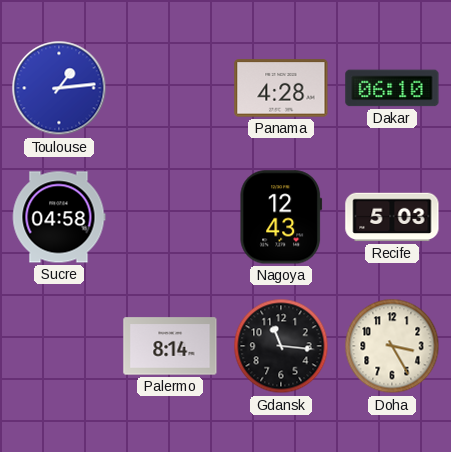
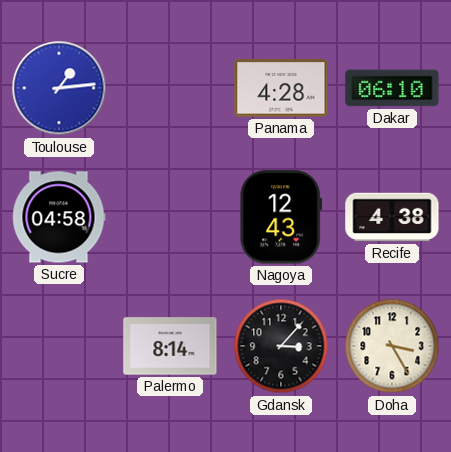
Recife: 5:03 -> 4:38
Gdansk: 11:16 -> 3:07
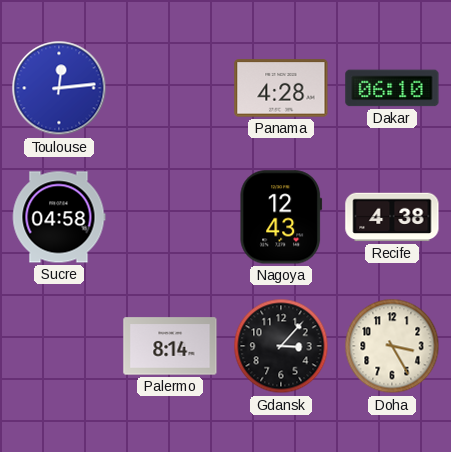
Toulouse: 1:14 -> 12:14
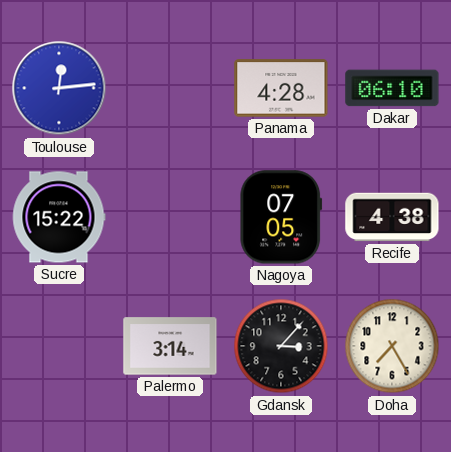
Sucre: 04:58 -> 15:22
Nagoya: 12:43 -> 07:05
Palermo: 8:14 -> 3:14
Doha: 3:25 -> 7:25
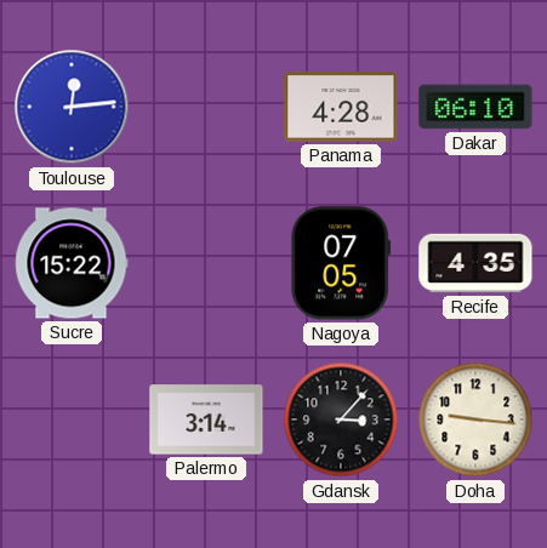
Recife: 4:38 -> 4:35
Doha: 7:25 -> 9:16
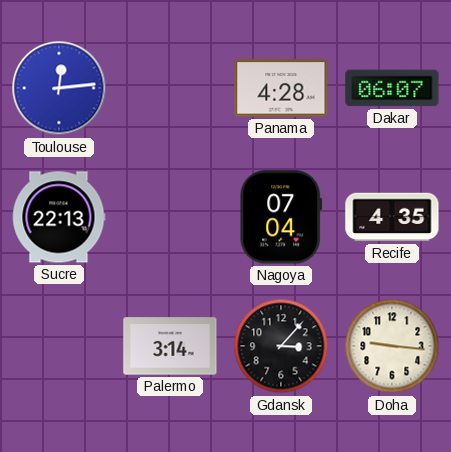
Dakar: 06:10 -> 06:07
Sucre: 15:22 -> 22:13
Nagoya: 07:05 -> 07:04
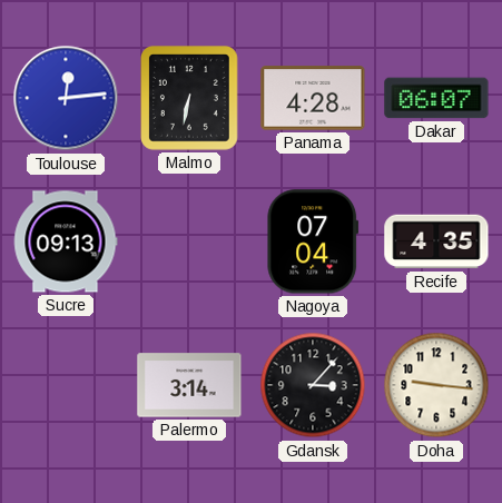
Malmo: none -> 6:32
Sucre: 22:13 -> 09:13
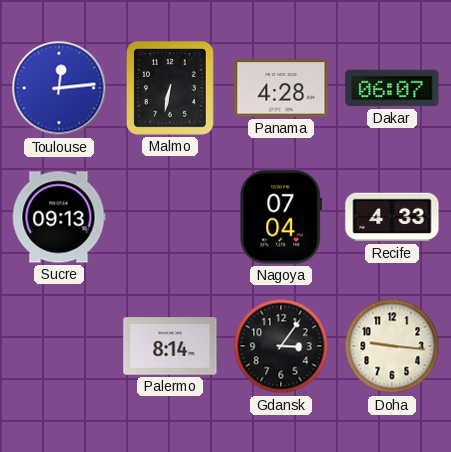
Recife: 4:35 -> 4:33
Palermo: 3:14 -> 8:14
Gdansk: 3:07 -> 3:06
